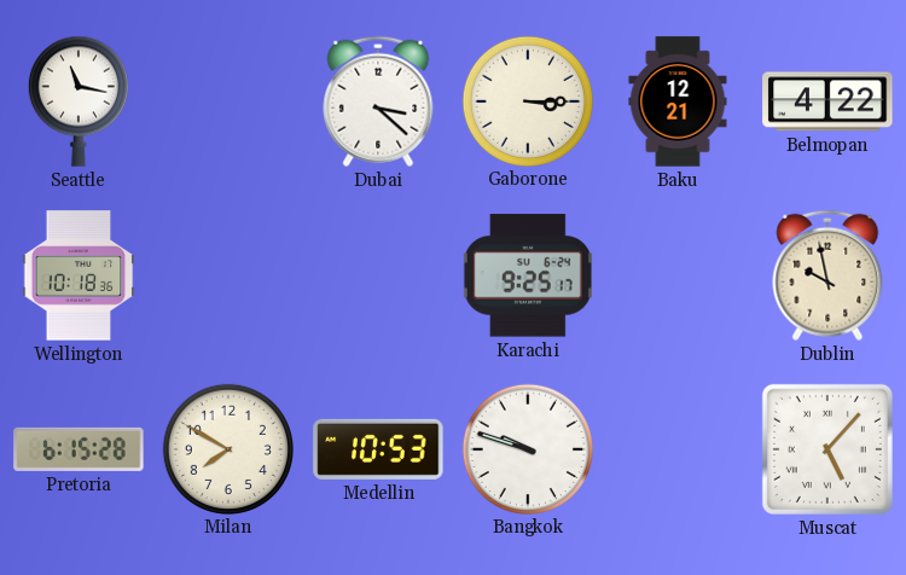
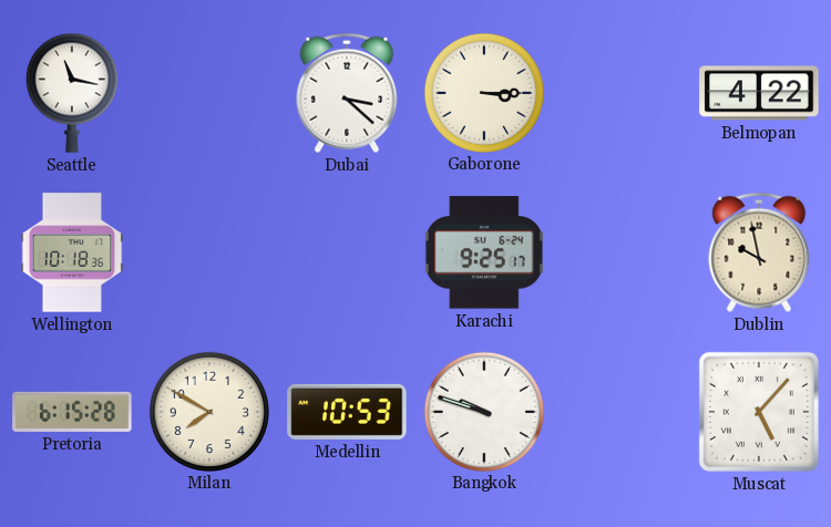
Baku: 12:21 -> none
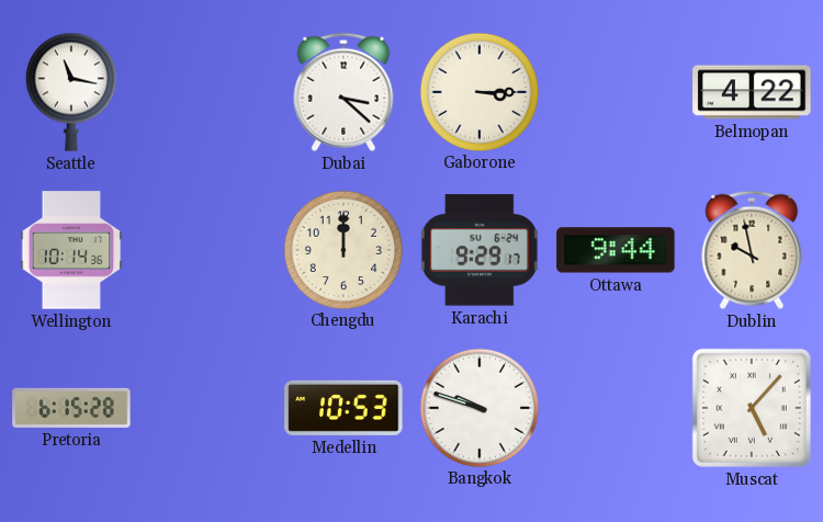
Wellington: 10:18 -> 10:14
Chengdu: none -> 12:00
Karachi: 9:25 -> 9:29
Ottawa: none -> 9:44
Milan: 7:50 -> none
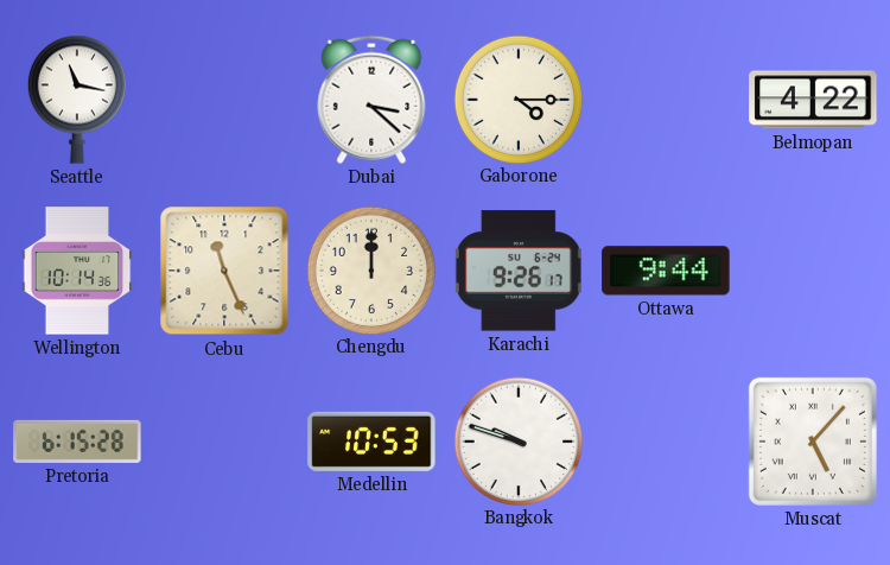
Gaborone: 3:15 -> 4:15
Cebu: none -> 11:26
Karachi: 9:29 -> 9:26
Dublin: 9:58 -> none
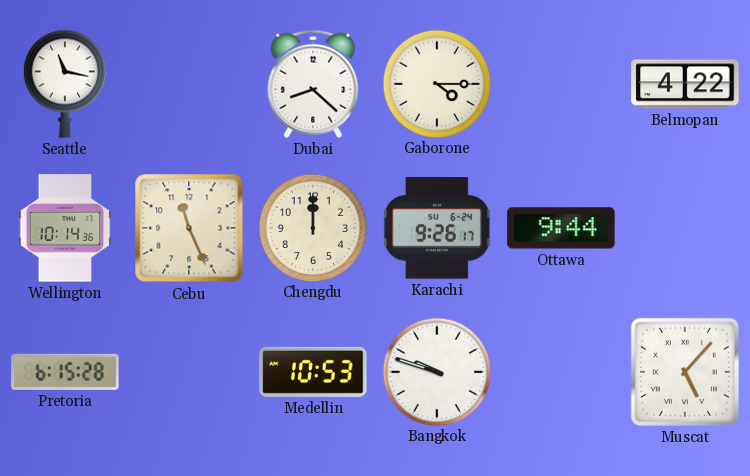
Dubai: 3:22 -> 8:22
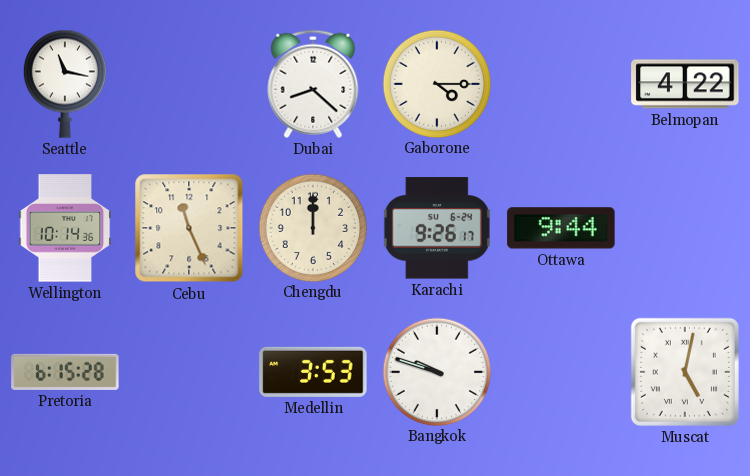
Medellin: 10:53 -> 3:53
Muscat: 5:07 -> 5:02
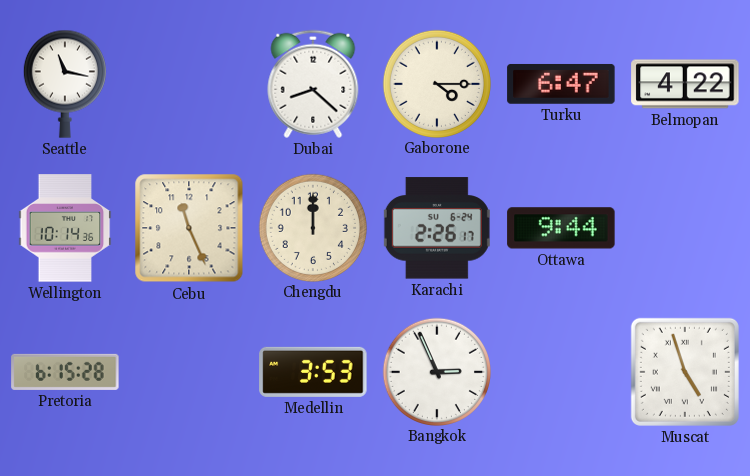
Turku: none -> 6:47
Karachi: 9:26 -> 2:26
Bangkok: 9:48 -> 2:56
Muscat: 5:02 -> 4:57
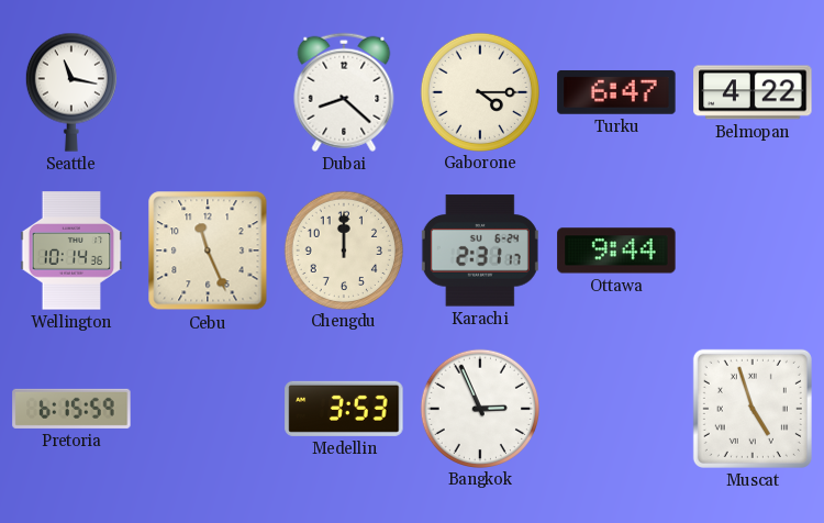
Karachi: 2:26 -> 2:31
Pretoria: 6:15:28 -> 6:15:59
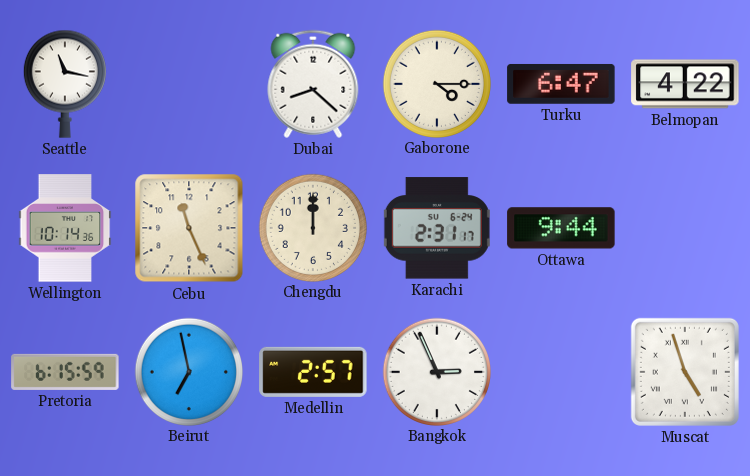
Beirut: none -> 6:58
Medellin: 3:53 -> 2:57
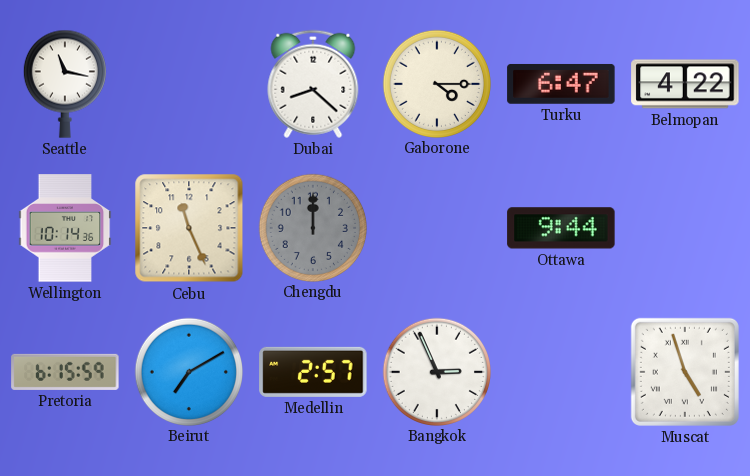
Chengdu dial: cream -> grey
Karachi: 2:31 -> none
Beirut: 6:58 -> 7:10
